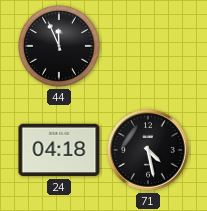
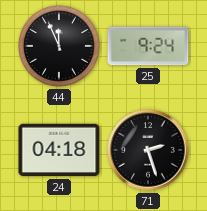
25: none -> 9:24
71: 4:28 -> 2:27
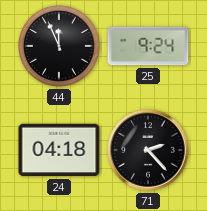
71: 2:27 -> 2:23
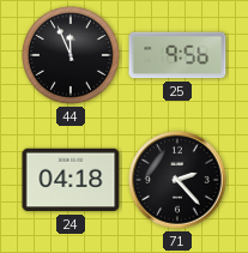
25: 9:24 -> 9:56
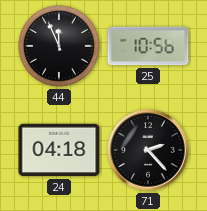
25: 9:56 -> 10:56
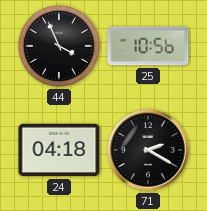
44: 11:56 -> 3:56
71: 2:23 -> 2:20
